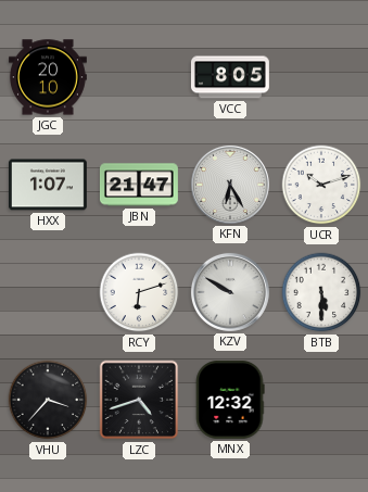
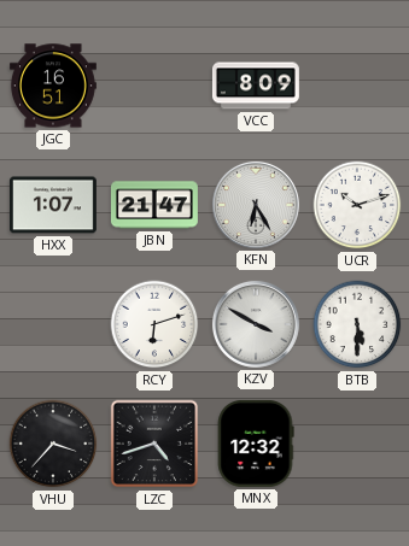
JGC: 20:10 -> 16:51
VCC: 8:05 -> 8:09
KZV: 9:50 -> 3:50
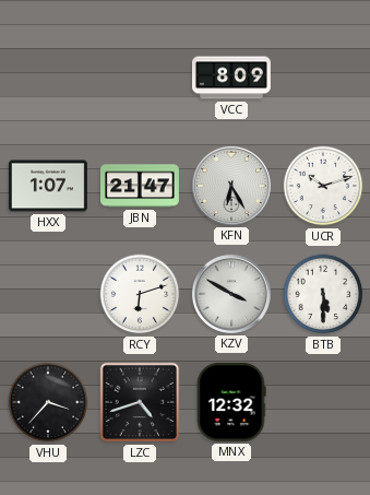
JGC: 16:51 -> none
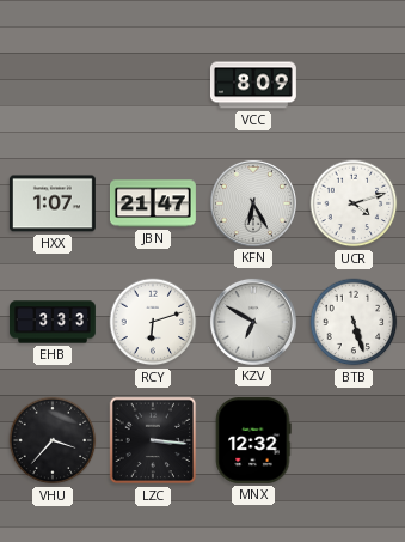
UCR: 10:12 -> 4:12
EHB: none -> 3:33
KZV: 3:50 -> 6:50
BTB: 5:30 -> 5:27
LZC: 4:42 -> 3:16
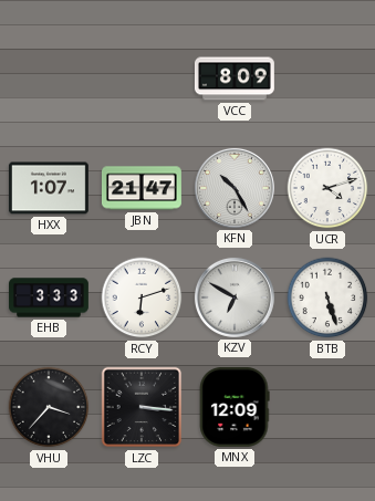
KFN: 6:25 -> 10:25
MNX: 12:32 -> 12:09
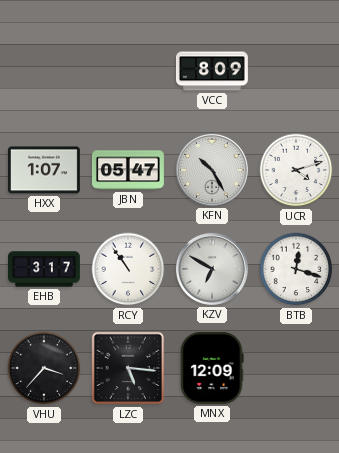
JBN: 21:47 -> 05:47
EHB: 3:33 -> 3:17
RCY: 6:12 -> 10:54
BTB: 5:27 -> 12:18
LZC: 3:16 -> 5:16
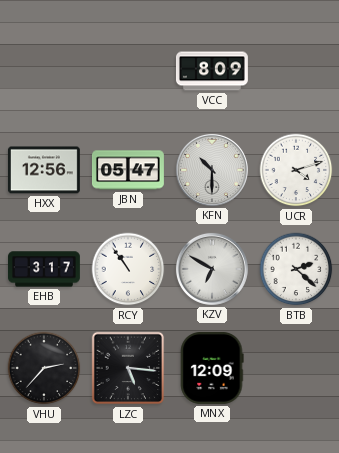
HXX: 1:07 -> 12:56
KFN: 10:25 -> 10:30
BTB: 12:18 -> 2:22
VHU: 3:37 -> 2:37
